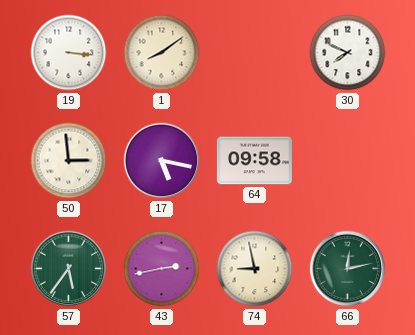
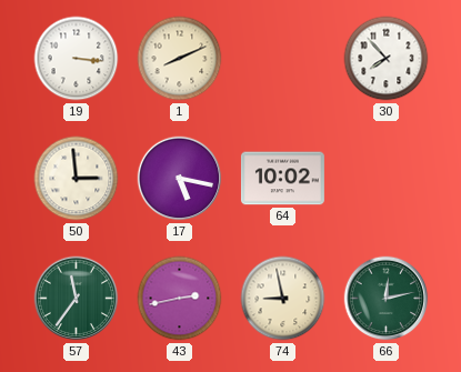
1: 8:09 -> 8:11
30: 7:49 -> 7:53
64: 09:58 -> 10:02
57: 5:36 -> 11:36
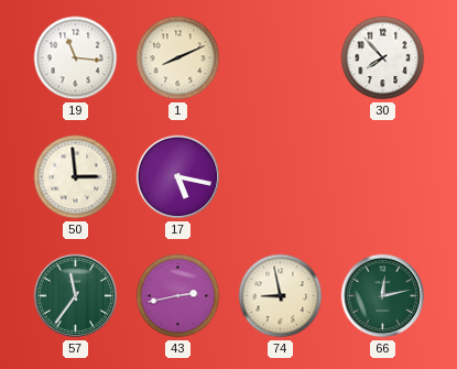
19: 3:16 -> 11:16
64: 10:02 -> none
